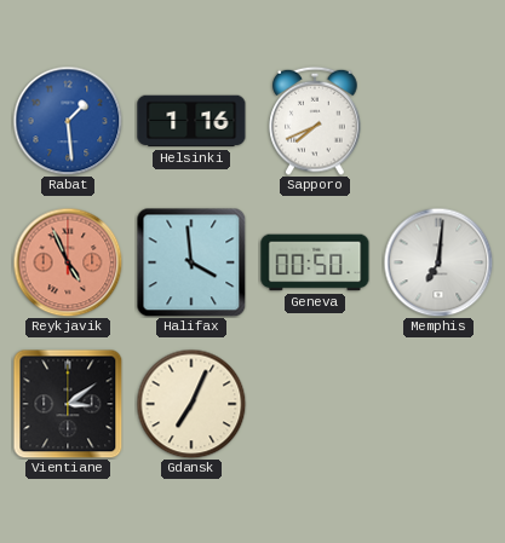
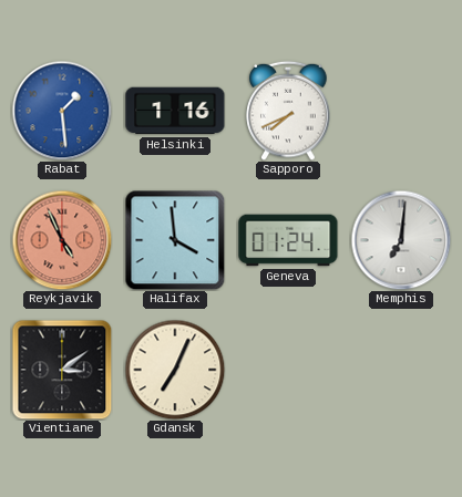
Geneva: 00:50 -> 01:24
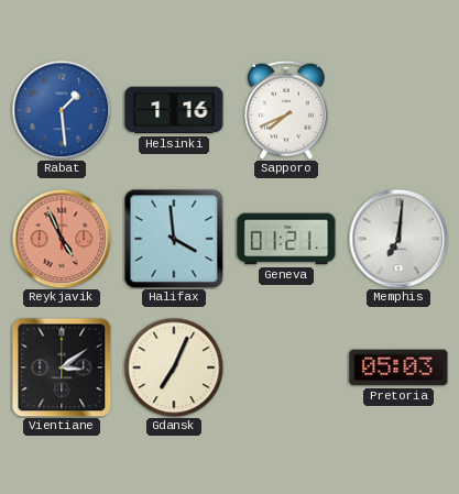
Geneva: 01:24 -> 01:21
Pretoria: none -> 05:03
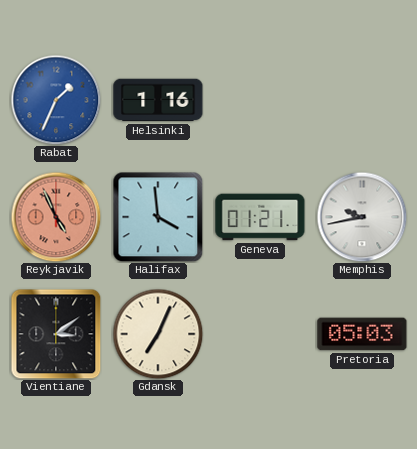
Rabat: 1:29 -> 1:34
Sapporo: 7:41 -> none
Memphis: 7:01 -> 9:43
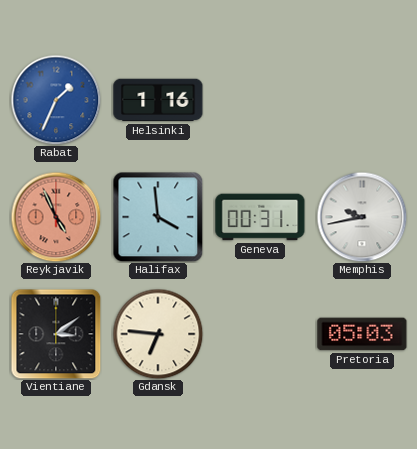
Geneva: 01:21 -> 00:31
Gdansk: 7:04 -> 6:46
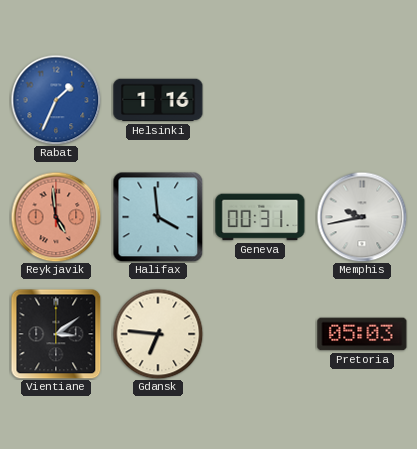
Reykjavik: 4:56 -> 4:59
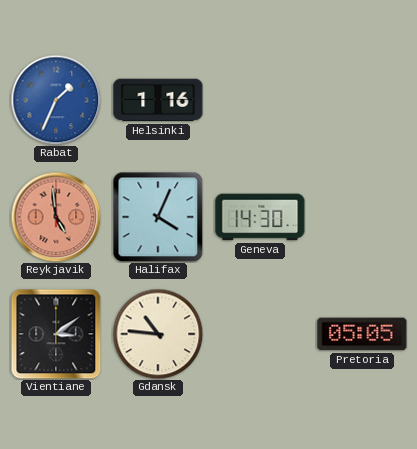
Halifax: 3:59 -> 4:04
Geneva: 00:31 -> 14:30
Memphis: 9:43 -> none
Gdansk: 6:46 -> 10:46
Pretoria: 05:03 -> 05:05
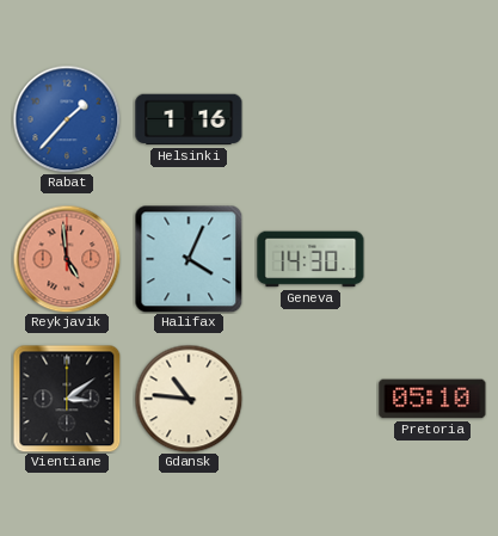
Rabat: 1:34 -> 1:37
Pretoria: 05:05 -> 05:10
